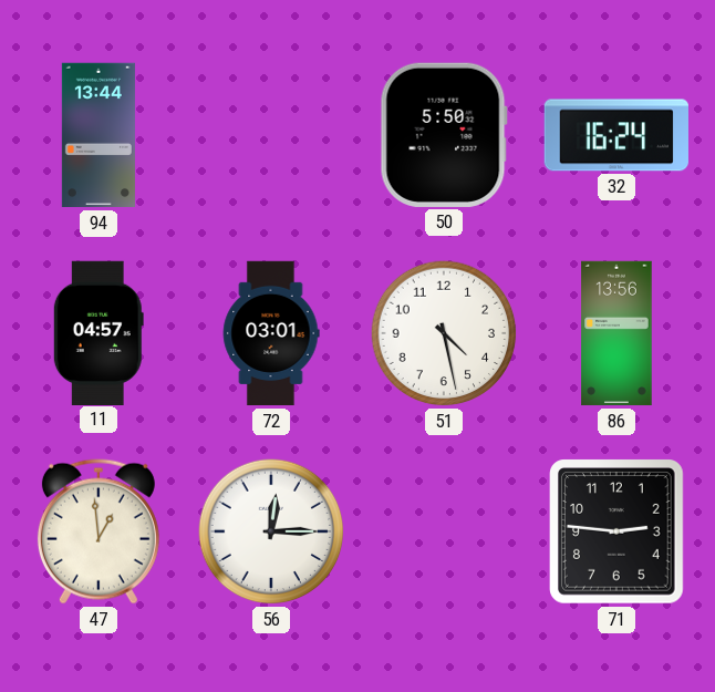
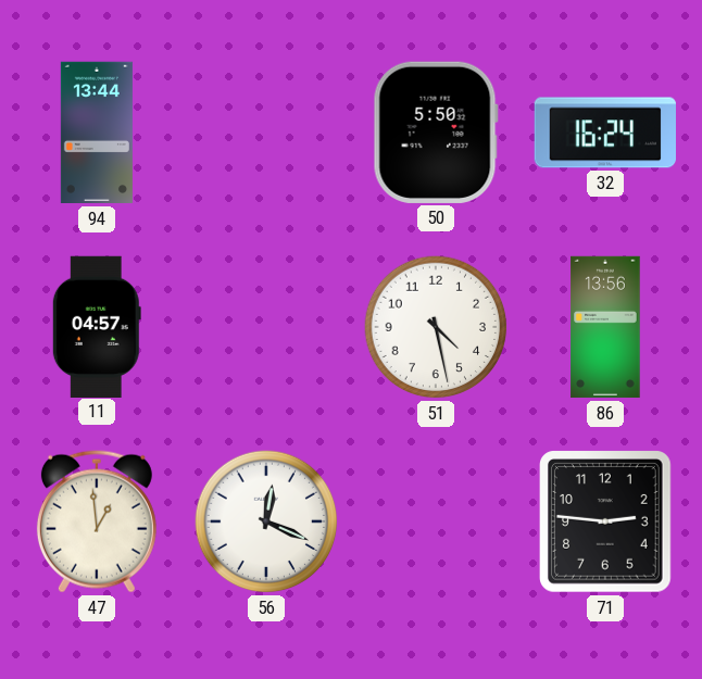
72: 03:01 -> none
56: 12:15 -> 12:19
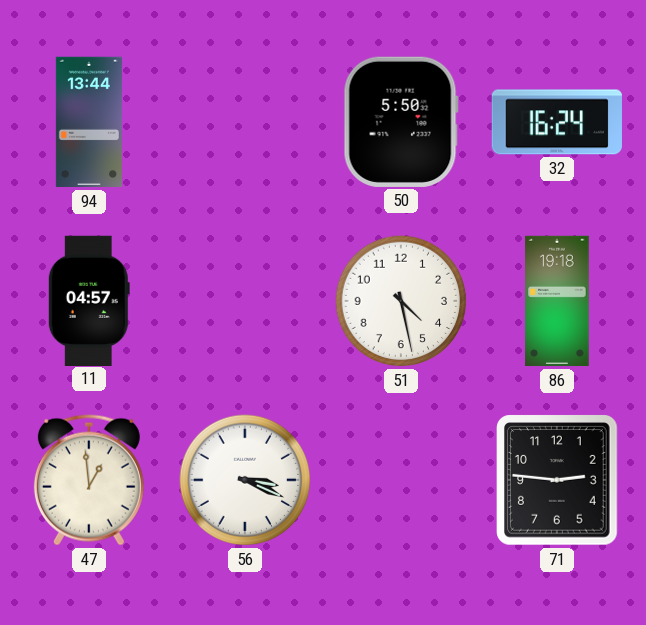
86: 13:56 -> 19:18
56: 12:19 -> 3:19
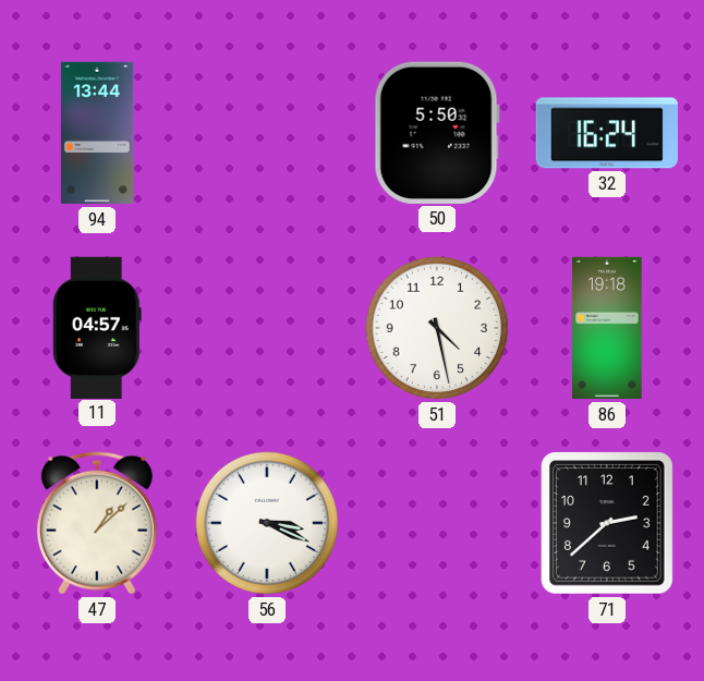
47: 12:59 -> 1:08
71: 2:46 -> 2:38
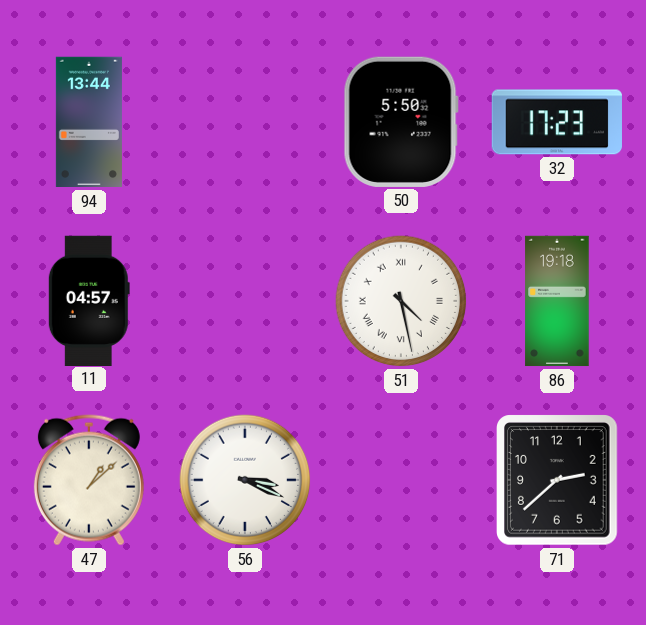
32: 16:24 -> 17:23
51 numerals: Arabic -> Roman
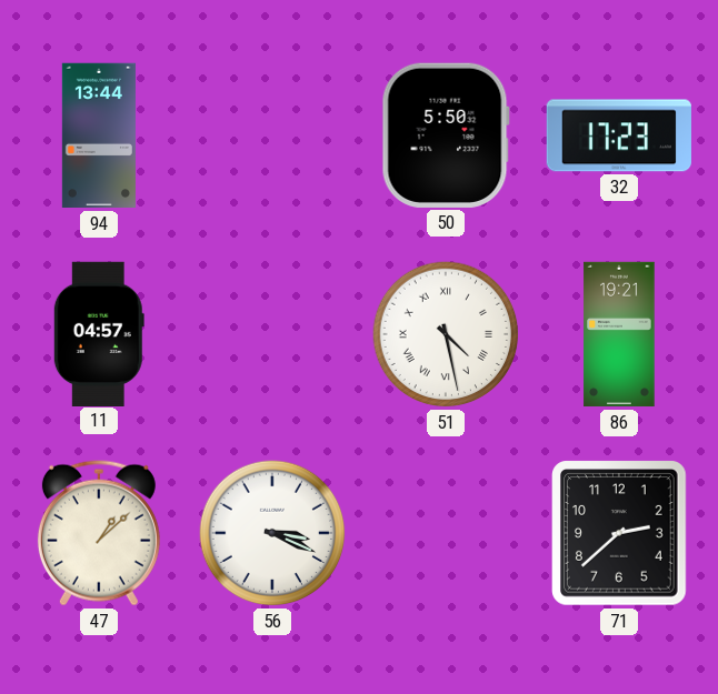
86: 19:18 -> 19:21
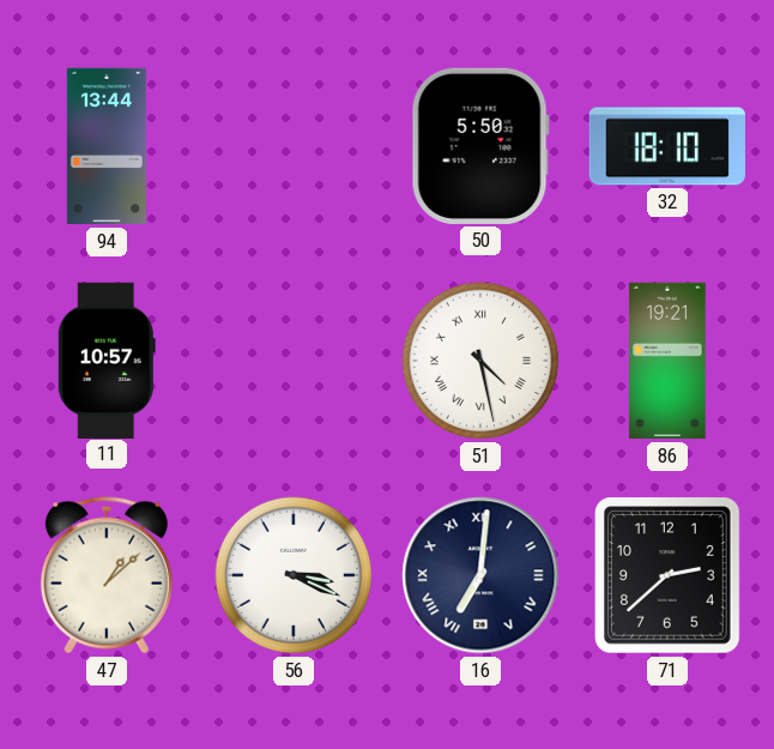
32: 17:23 -> 18:10
11: 04:57 -> 10:57
16: none -> 7:01
